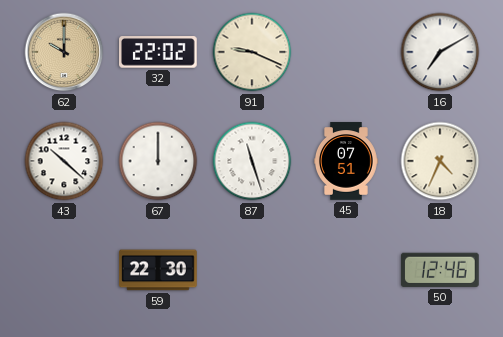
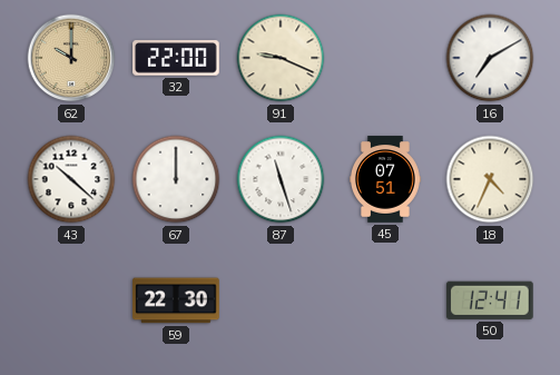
32: 22:02 -> 22:00
50: 12:46 -> 12:41
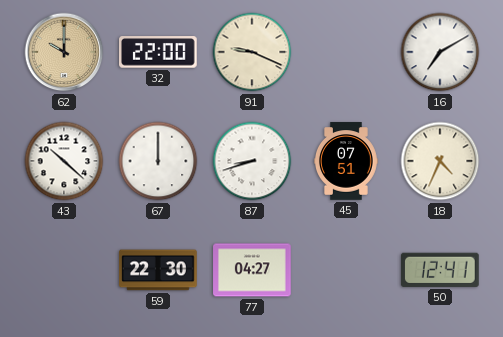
87: 11:27 -> 8:42
77: none -> 04:27
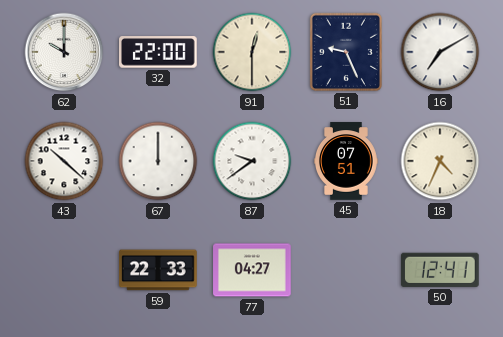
62 dial: champagne -> white
91: 9:19 -> 12:30
51: none -> 9:26
87: 8:42 -> 9:39
59: 22:30 -> 22:33
